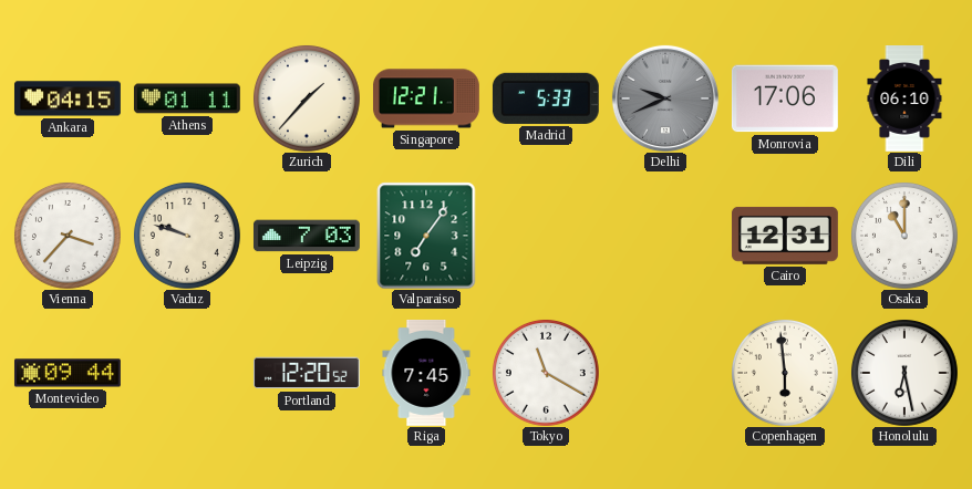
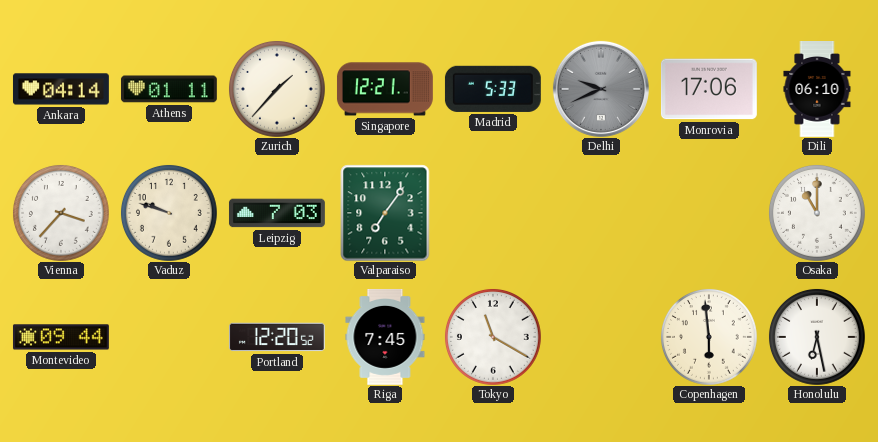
Ankara: 04:15 -> 04:14
Cairo: 12:31 -> none
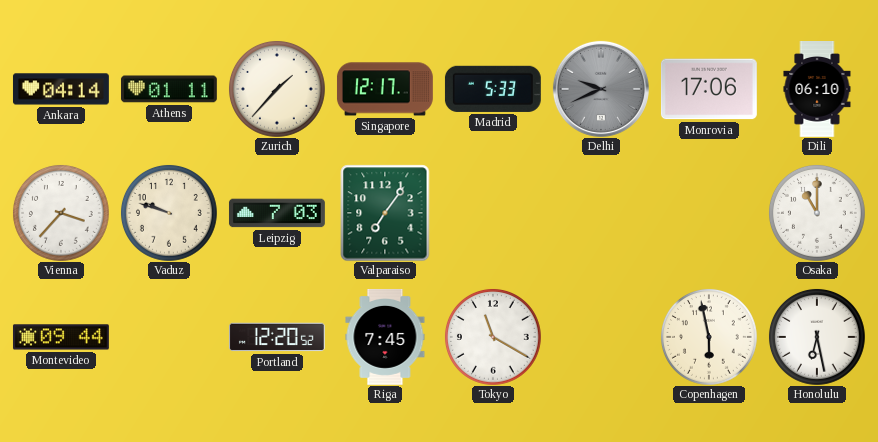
Singapore: 12:21 -> 12:17
Copenhagen: 5:59 -> 5:58
